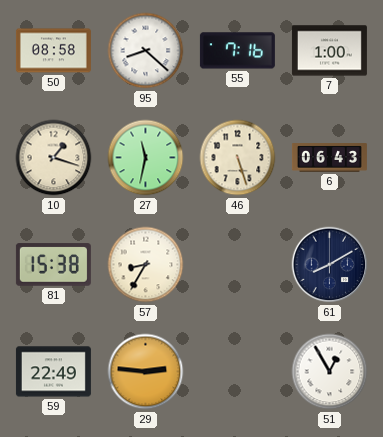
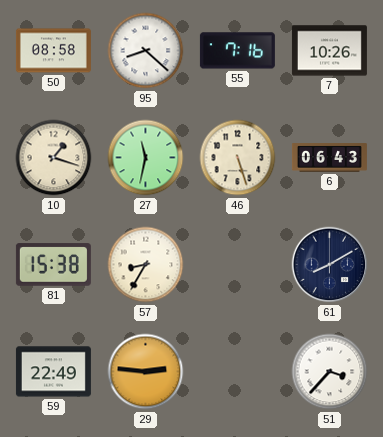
7: 1:00 -> 10:26
51: 12:55 -> 3:37
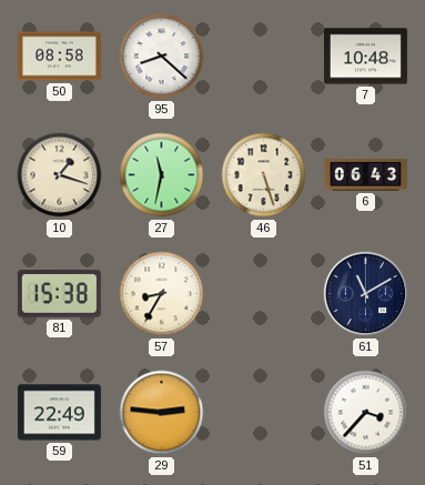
55: 7:16 -> none
7: 10:26 -> 10:48
61: 8:10 -> 11:10
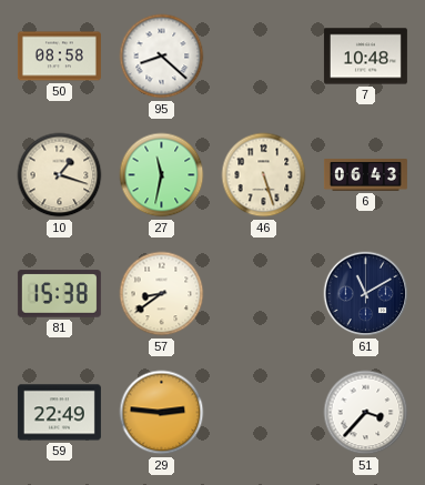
57: 8:35 -> 8:39
